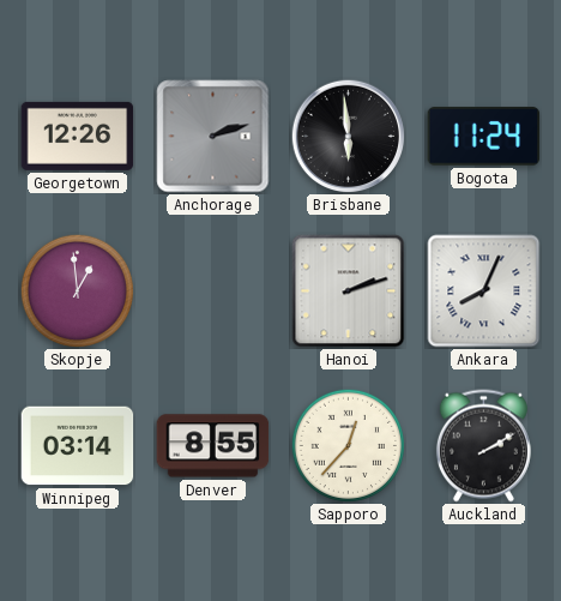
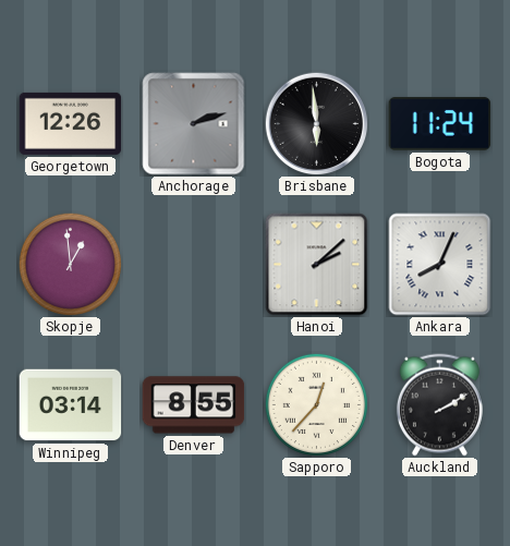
Hanoi: 2:12 -> 2:08
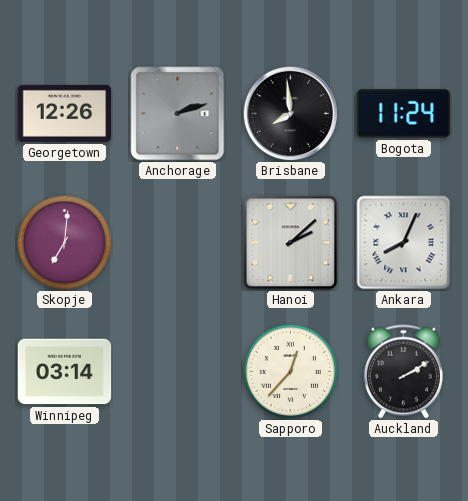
Brisbane: 5:59 -> 7:59
Skopje: 12:59 -> 7:01
Denver: 8:55 -> none
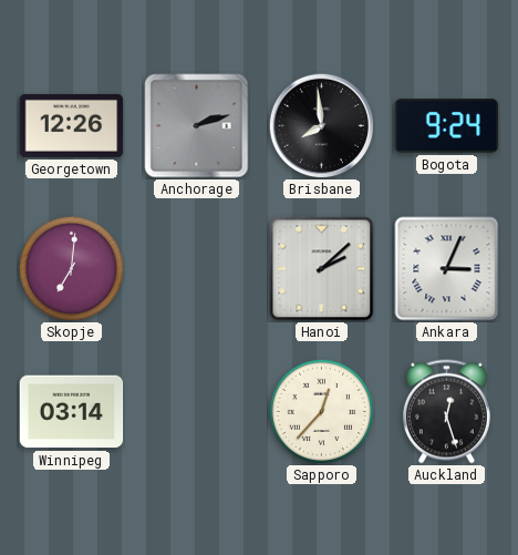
Bogota: 11:24 -> 9:24
Ankara: 8:04 -> 3:04
Auckland: 2:10 -> 12:27
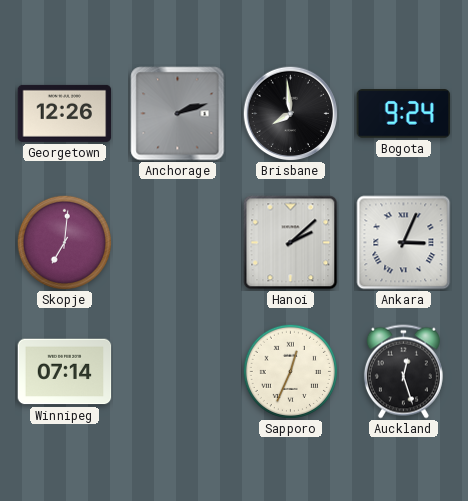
Winnipeg: 03:14 -> 07:14
Sapporo: 12:37 -> 12:34
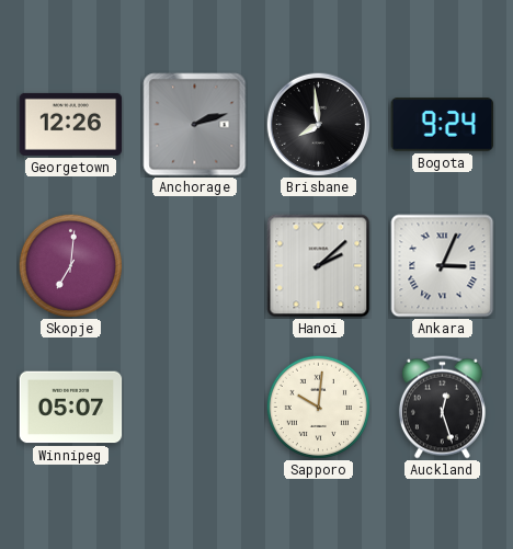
Winnipeg: 07:14 -> 05:07
Sapporo: 12:34 -> 10:01
